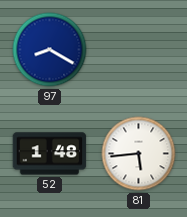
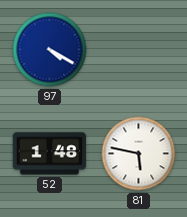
97: 8:20 -> 4:20
81: 5:44 -> 5:47
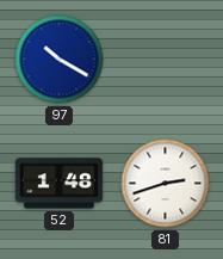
97: 4:20 -> 10:20
81: 5:47 -> 2:42
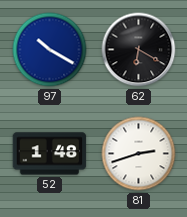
62: none -> 6:20
